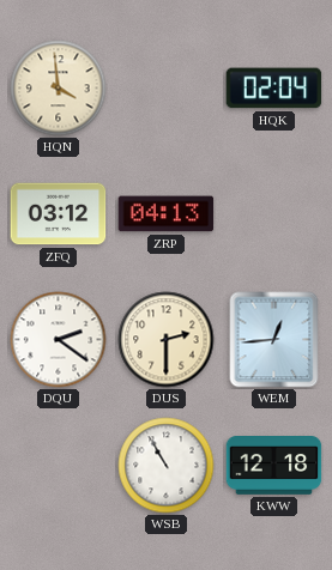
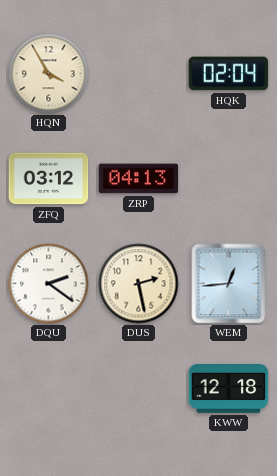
HQN: 3:59 -> 3:55
DUS: 2:30 -> 2:28
WSB: 10:55 -> none
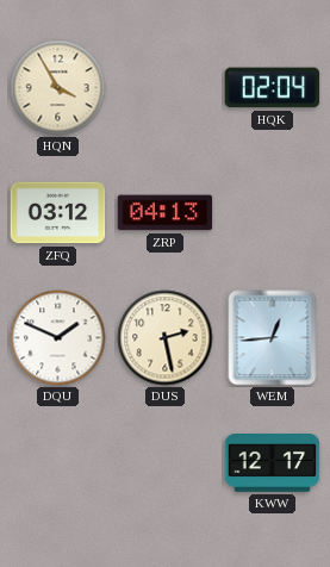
DQU: 2:21 -> 1:49
KWW: 12:18 -> 12:17
